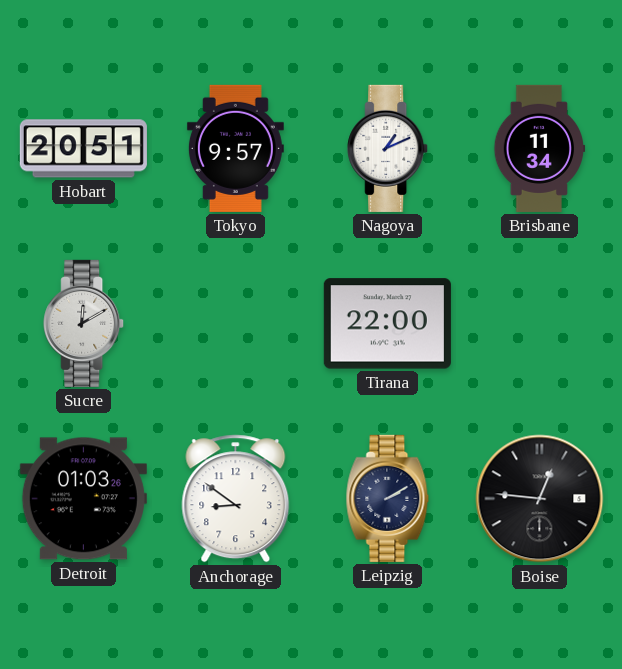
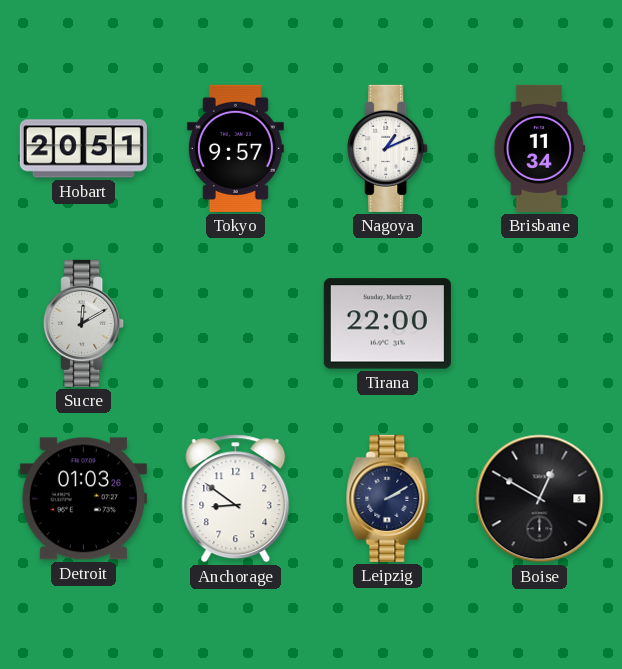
Boise: 12:46 -> 12:50
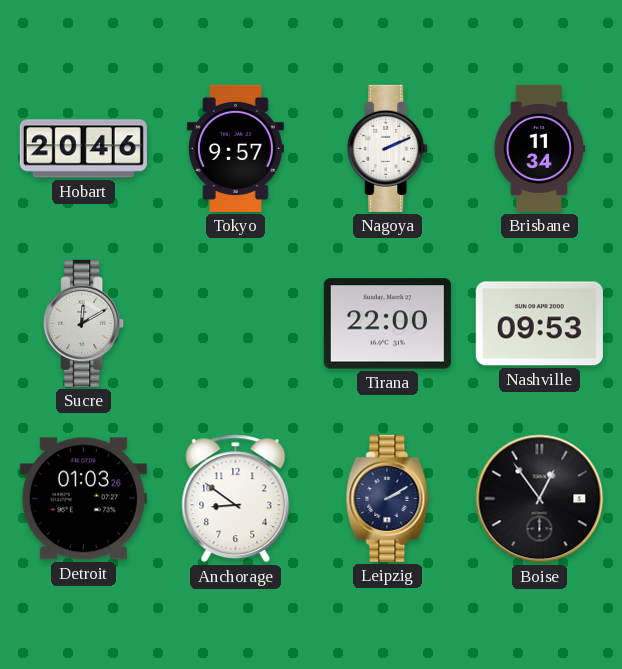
Hobart: 20:51 -> 20:46
Nagoya: 1:11 -> 2:11
Nashville: none -> 09:53
Boise: 12:50 -> 12:54
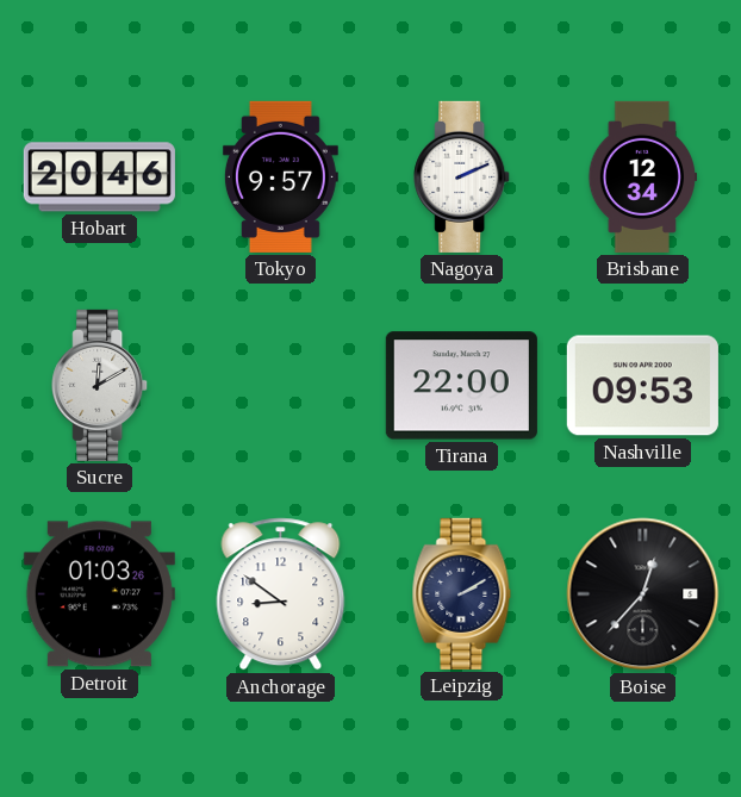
Brisbane: 11:34 -> 12:34
Boise: 12:54 -> 12:37
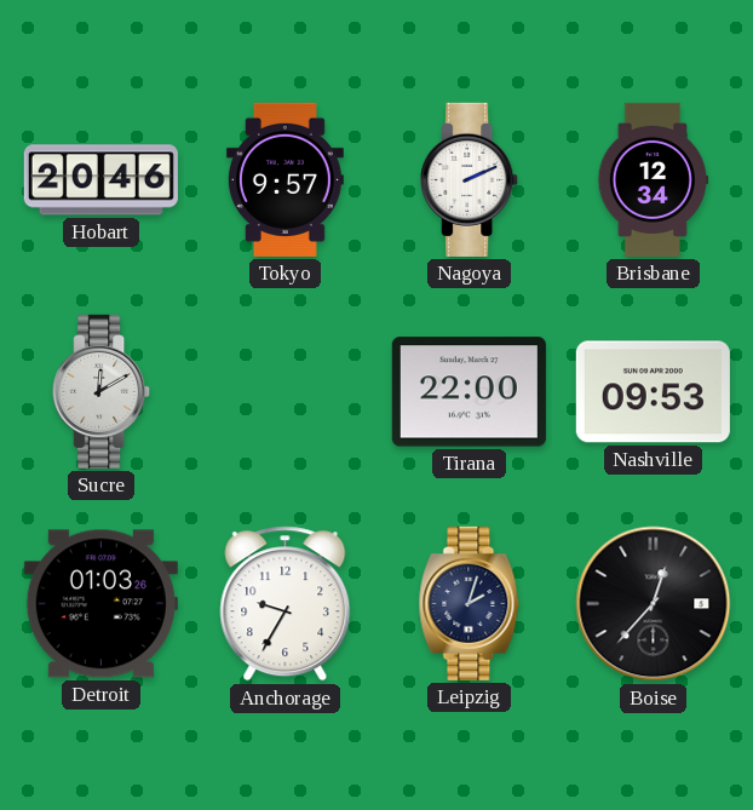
Anchorage: 8:51 -> 9:35
Leipzig: 2:10 -> 2:03
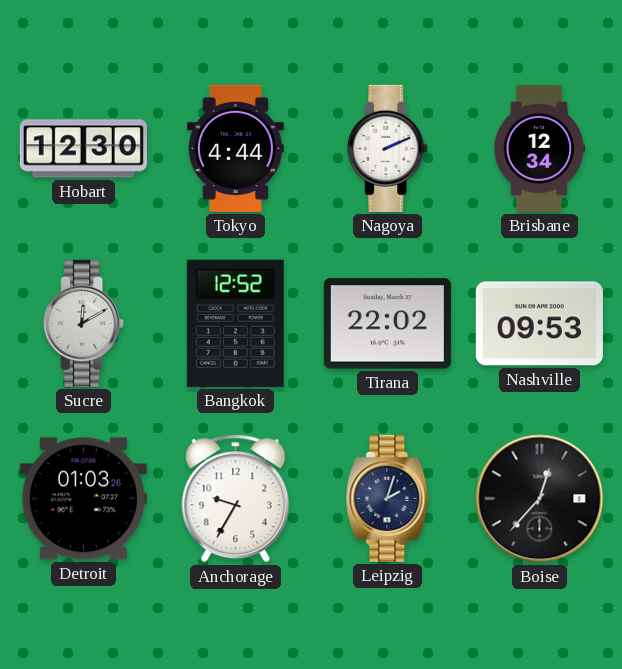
Hobart: 20:46 -> 12:30
Tokyo: 9:57 -> 4:44
Bangkok: none -> 12:52
Tirana: 22:00 -> 22:02
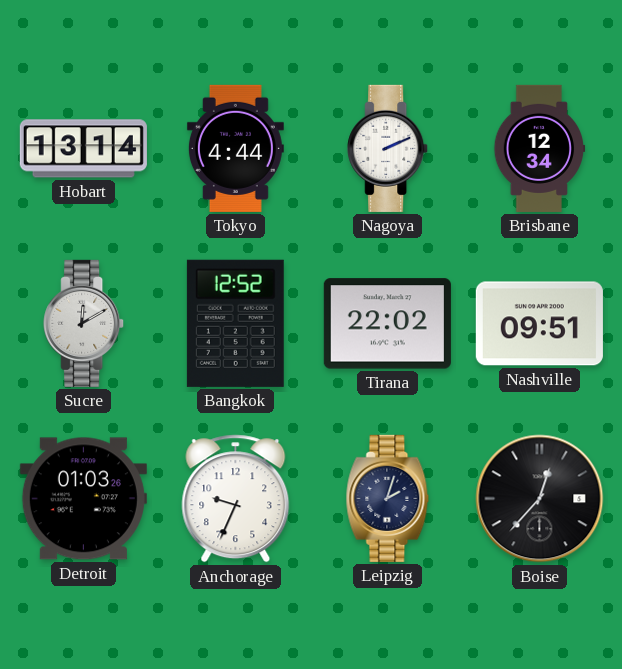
Hobart: 12:30 -> 13:14
Nashville: 09:53 -> 09:51
Anchorage: 9:35 -> 9:34
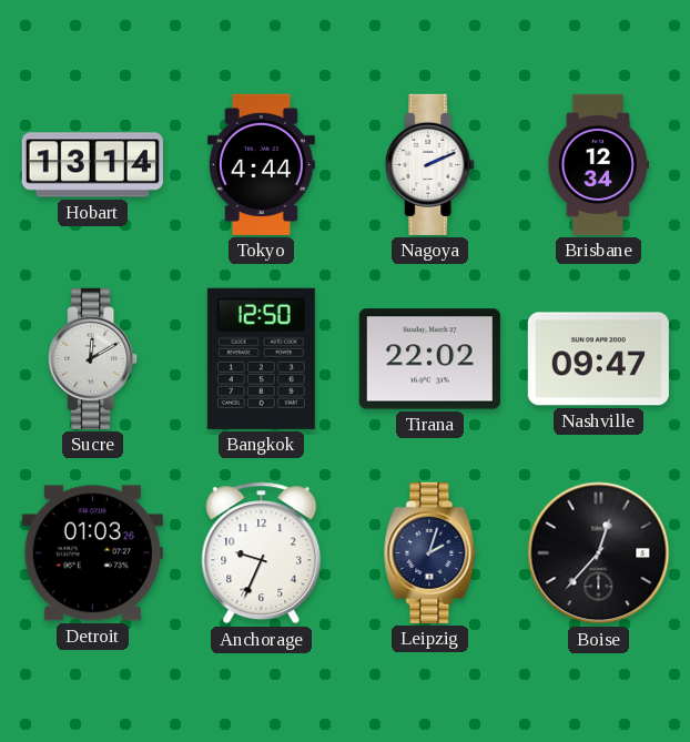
Bangkok: 12:52 -> 12:50
Nashville: 09:51 -> 09:47
